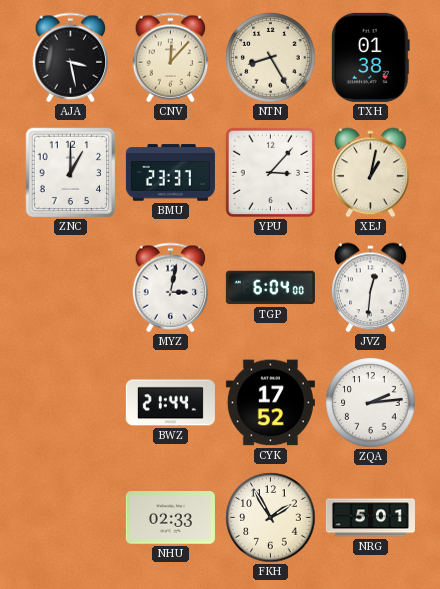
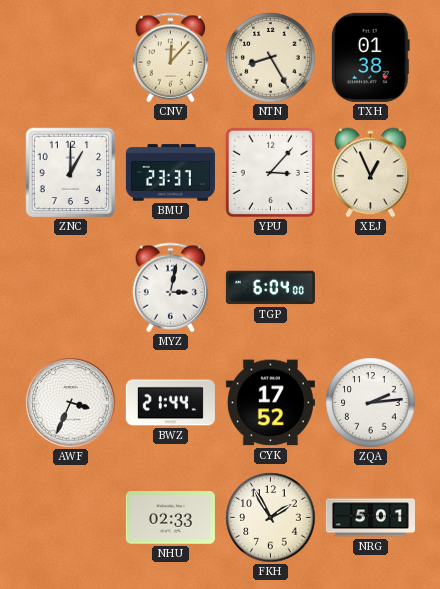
AJA: 3:28 -> none
XEJ: 1:02 -> 12:56
JVZ: 12:31 -> none
AWF: none -> 3:34
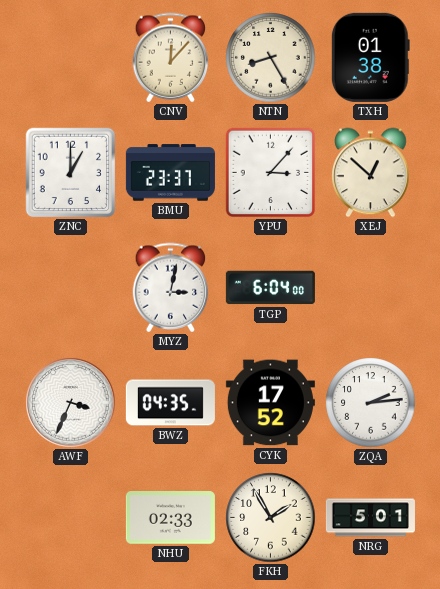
XEJ: 12:56 -> 12:52
BWZ: 21:44 -> 04:35
